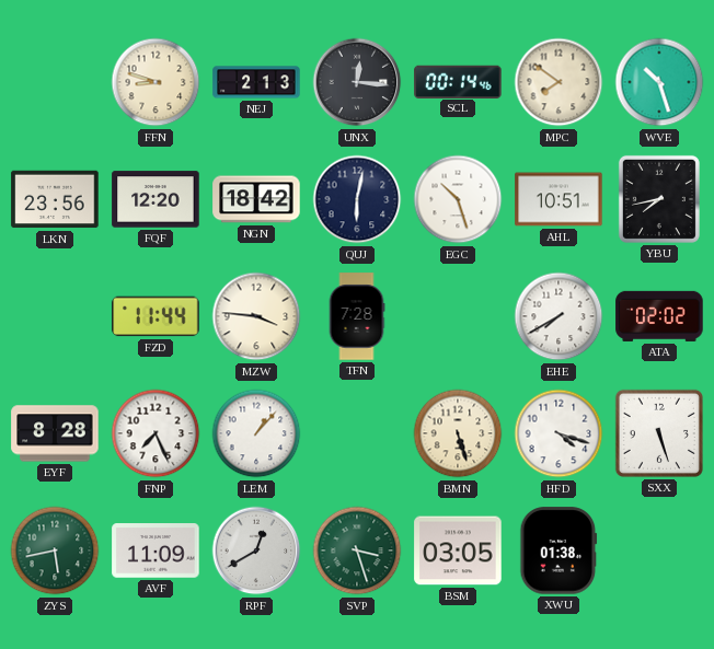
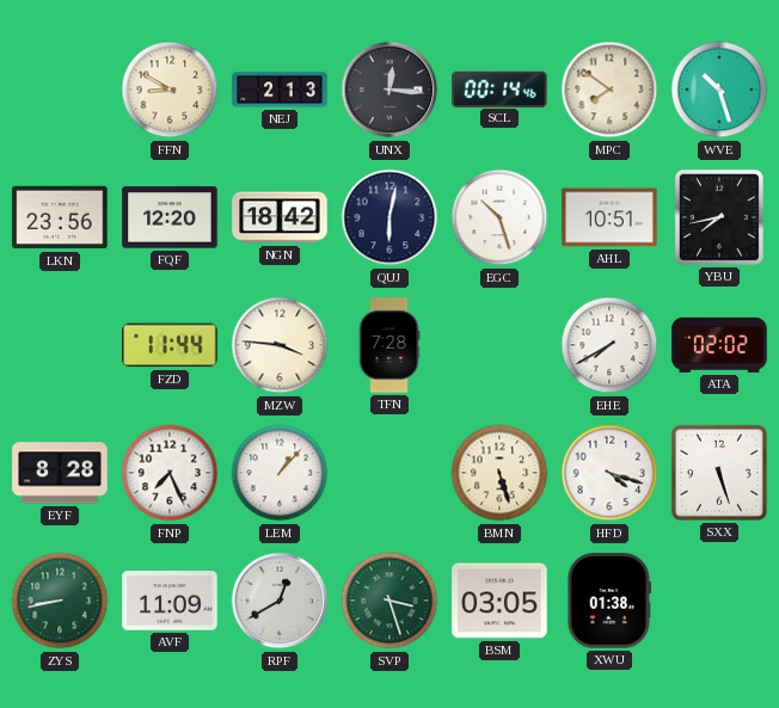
FFN: 8:48 -> 8:50
ZYS: 5:43 -> 8:43
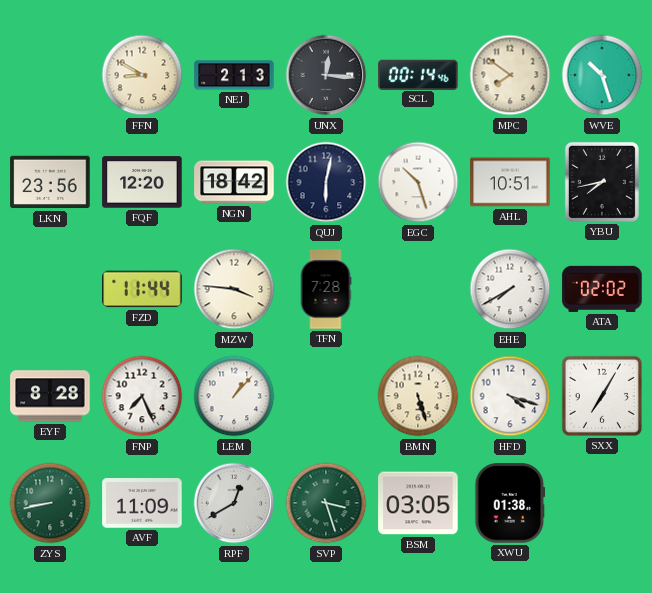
SXX: 5:27 -> 7:05
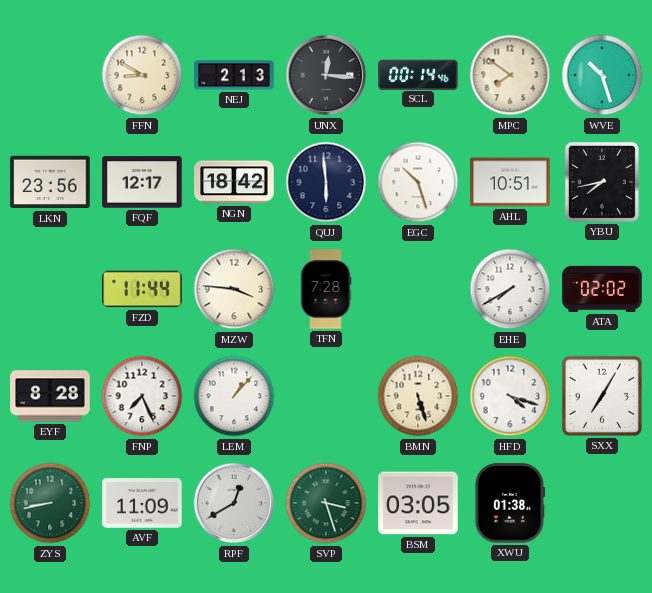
FQF: 12:20 -> 12:17
QUJ: 6:02 -> 5:59
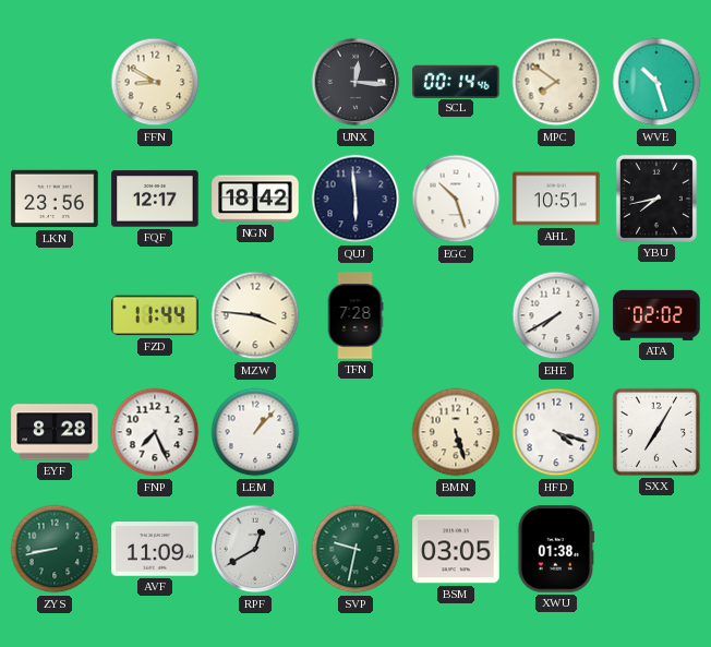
NEJ: 2:13 -> none
SVP: 3:27 -> 9:32
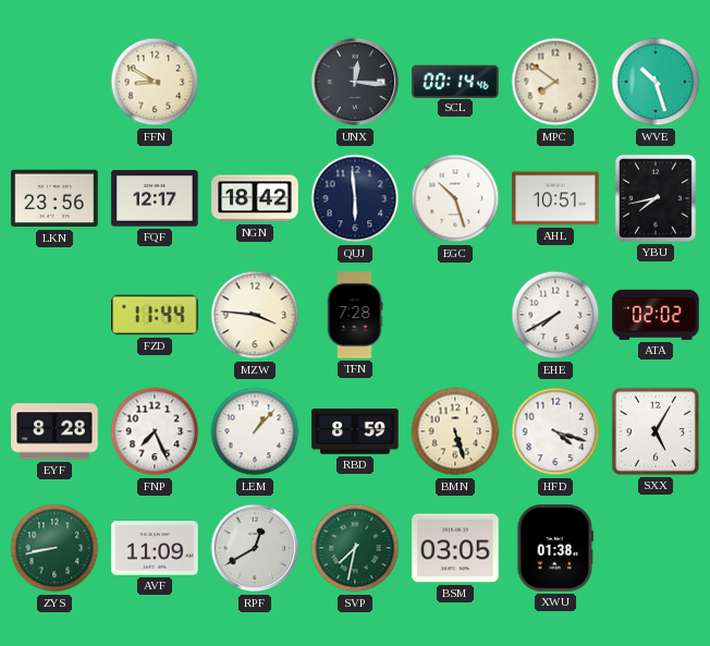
RBD: none -> 8:59
SXX: 7:05 -> 5:05
SVP: 9:32 -> 7:32
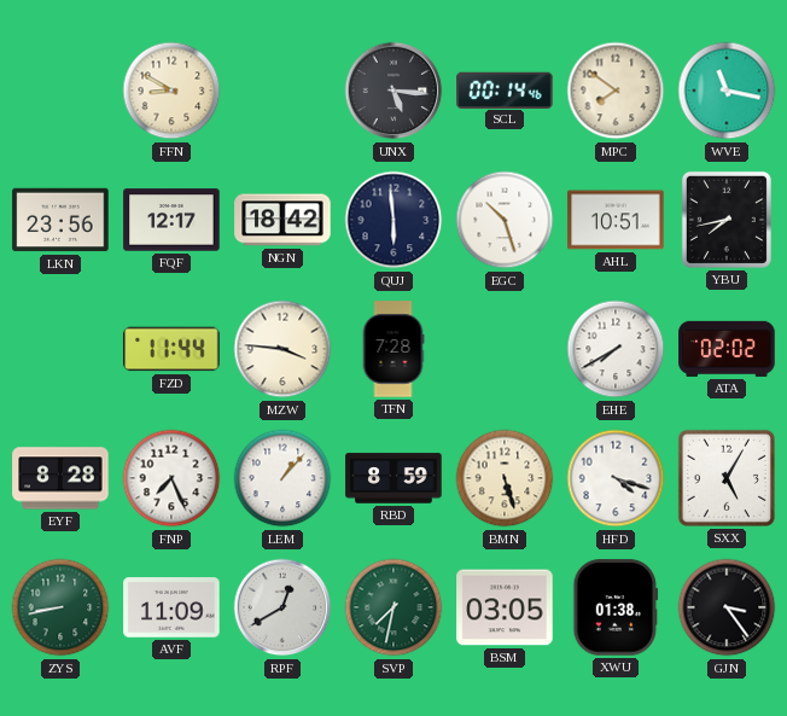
UNX: 12:16 -> 5:16
WVE: 10:27 -> 11:17
GJN: none -> 3:24
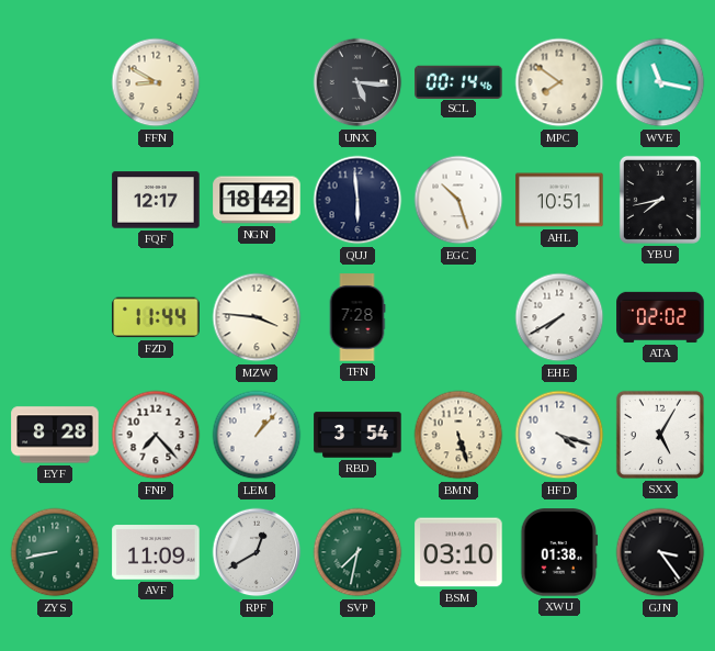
LKN: 23:56 -> none
FNP: 7:26 -> 7:23
RBD: 8:59 -> 3:54
BSM: 03:05 -> 03:10
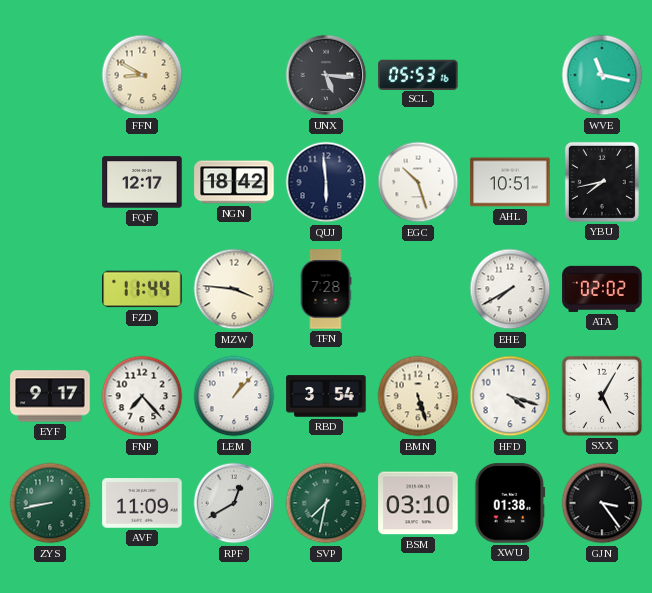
SCL: 00:14 -> 05:53
MPC: 7:51 -> none
EYF: 8:28 -> 9:17
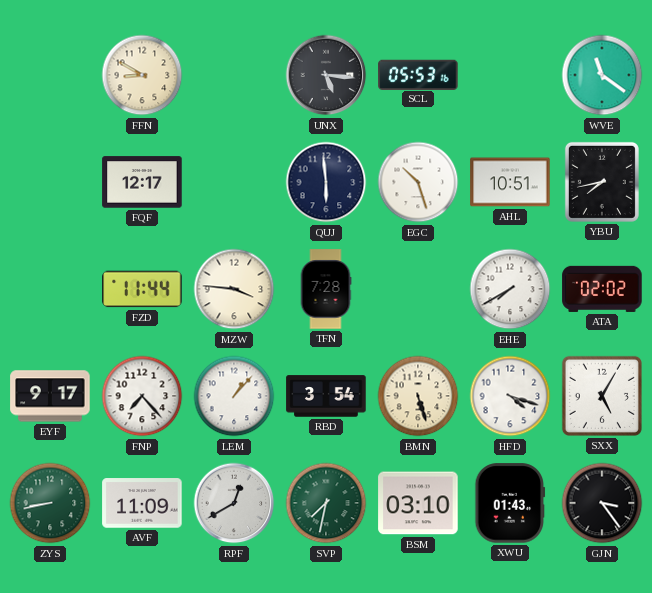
WVE: 11:17 -> 11:21
NGN: 18:42 -> none
XWU: 01:38 -> 01:43
